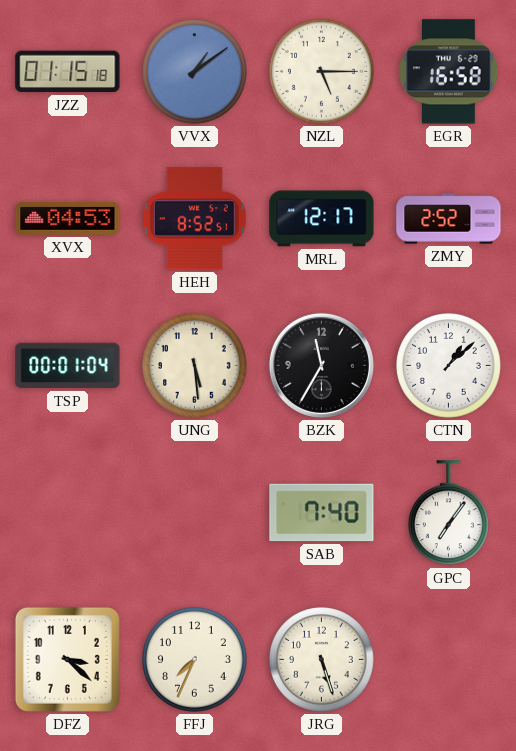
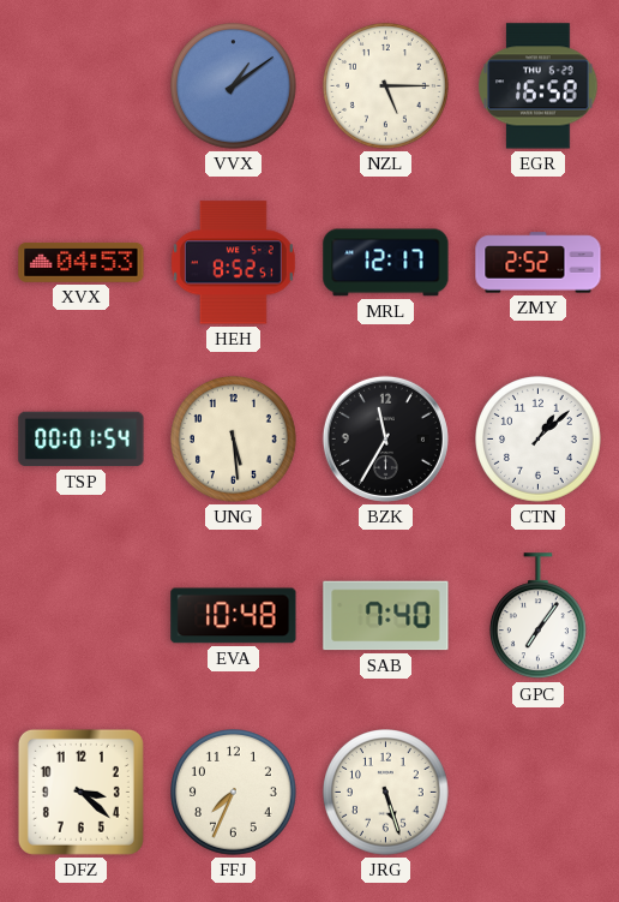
JZZ: 01:15 -> none
TSP: 00:01:04 -> 00:01:54
EVA: none -> 10:48
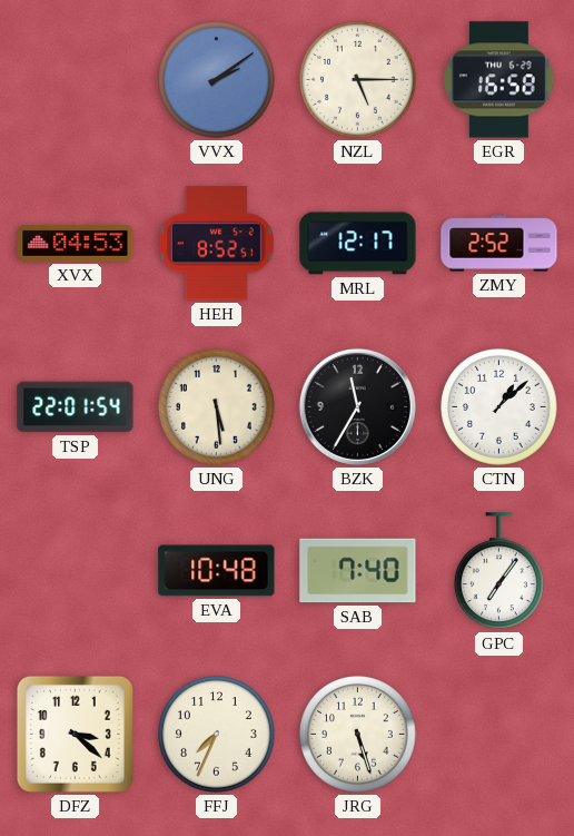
VVX: 1:09 -> 2:09
TSP: 00:01 -> 22:01
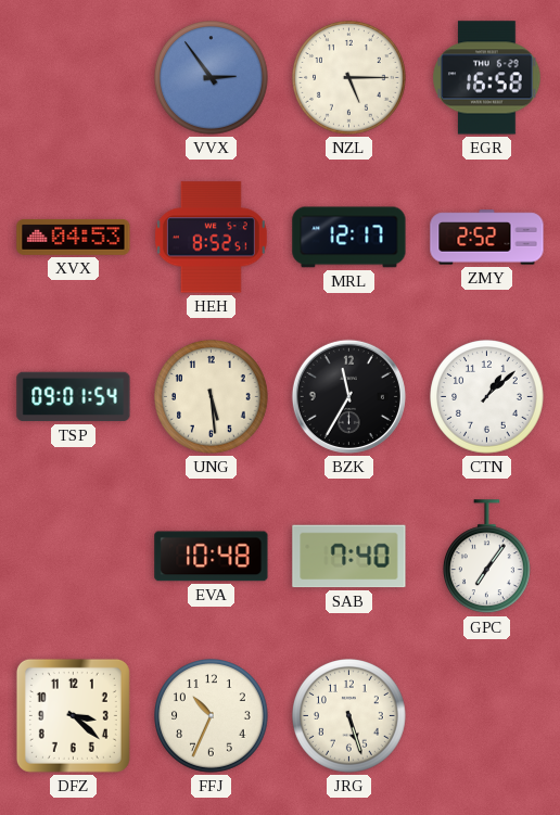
VVX: 2:09 -> 2:54
TSP: 22:01 -> 09:01
FFJ: 7:34 -> 10:34
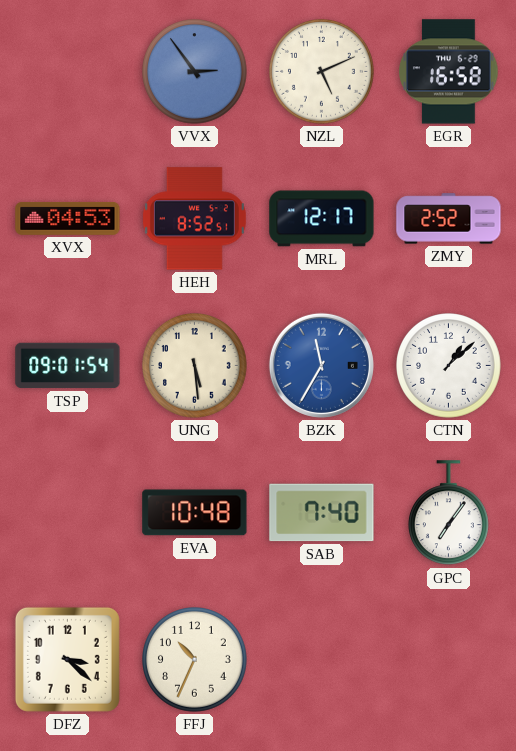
NZL: 5:15 -> 5:11
BZK dial: black -> blue
JRG: 5:27 -> none
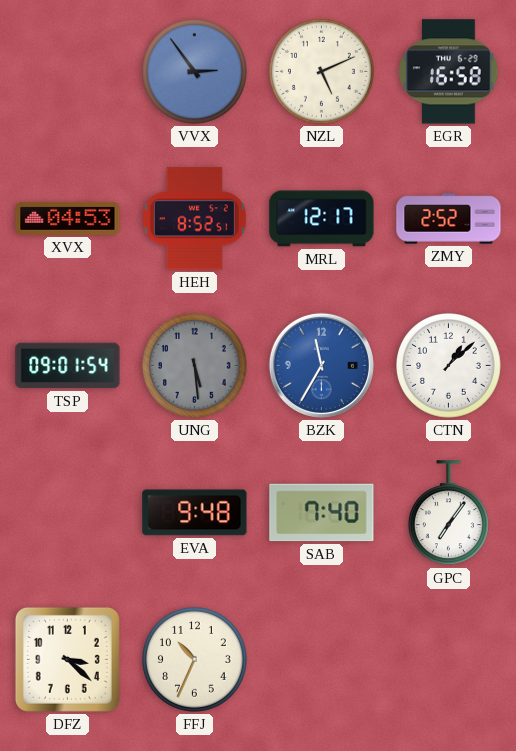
UNG dial: cream -> grey
EVA: 10:48 -> 9:48
